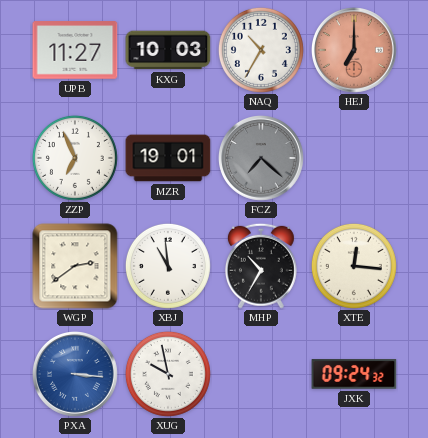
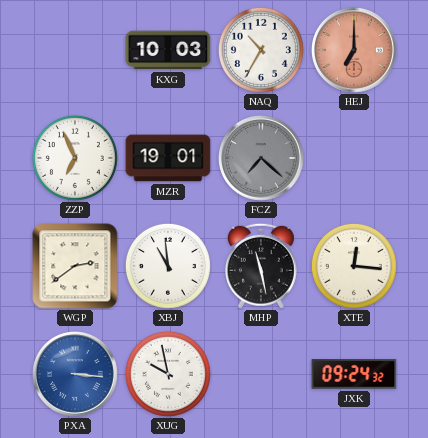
UPB: 11:27 -> none
MHP: 10:35 -> 11:28
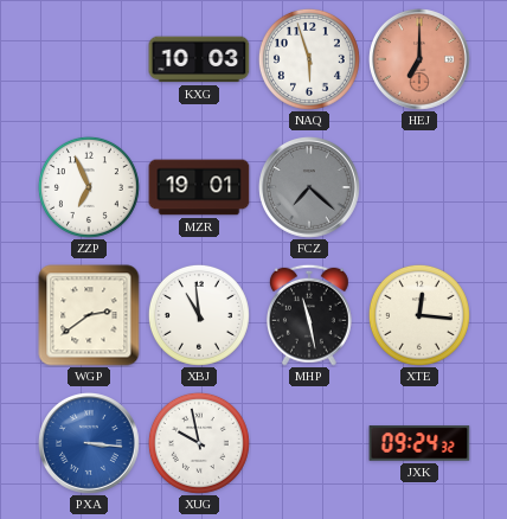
NAQ: 10:35 -> 5:57
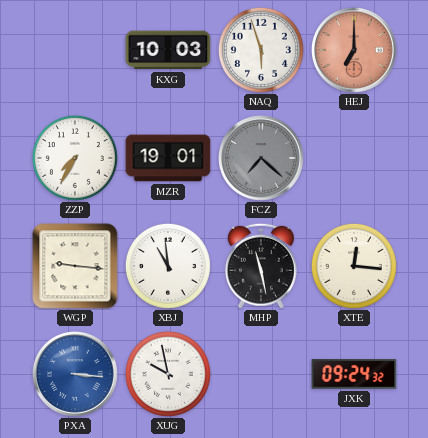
ZZP: 6:56 -> 7:35
WGP: 2:39 -> 9:16
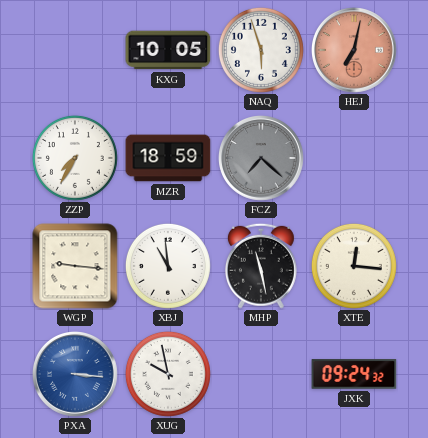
KXG: 10:03 -> 10:05
HEJ: 7:00 -> 7:02
MZR: 19:01 -> 18:59
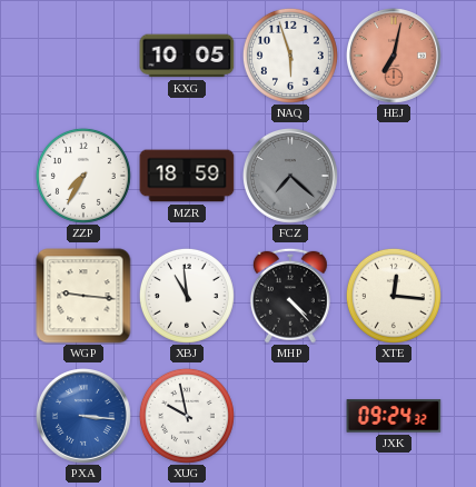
MHP: 11:28 -> 4:23
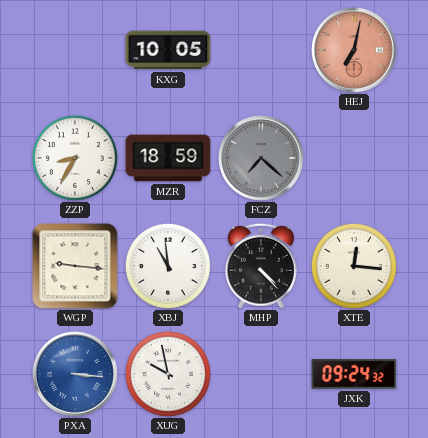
NAQ: 5:57 -> none
ZZP: 7:35 -> 8:35
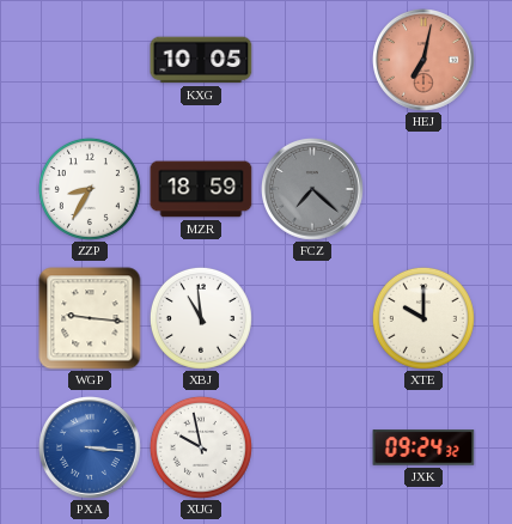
MHP: 4:23 -> none
XTE: 12:16 -> 10:00
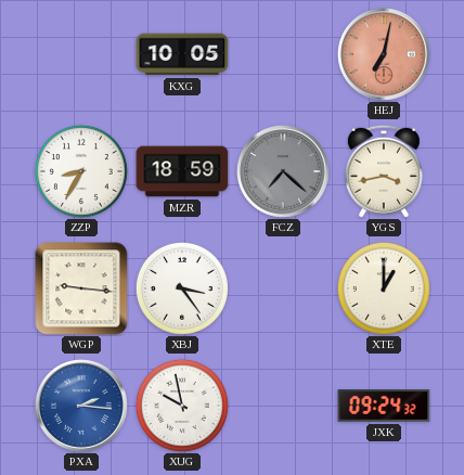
YGS: none -> 3:43
XBJ: 10:59 -> 3:24
XTE: 10:00 -> 1:00
PXA: 3:16 -> 2:16
